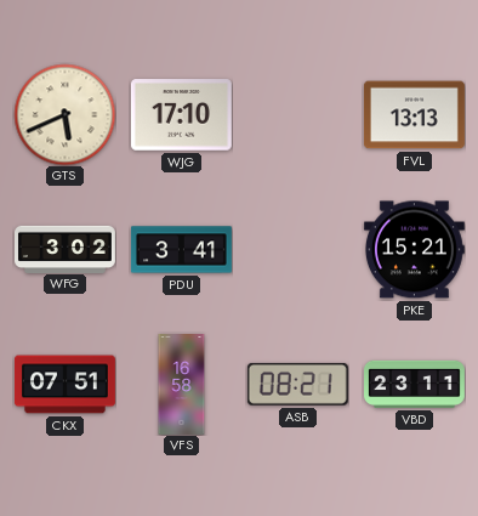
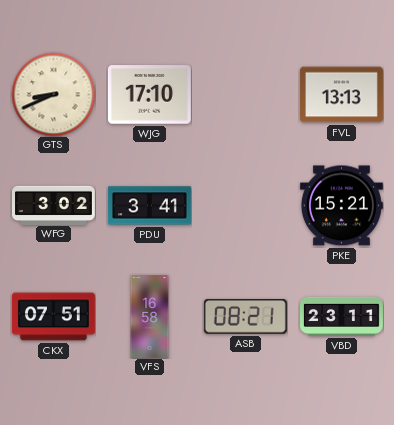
GTS: 5:41 -> 8:41
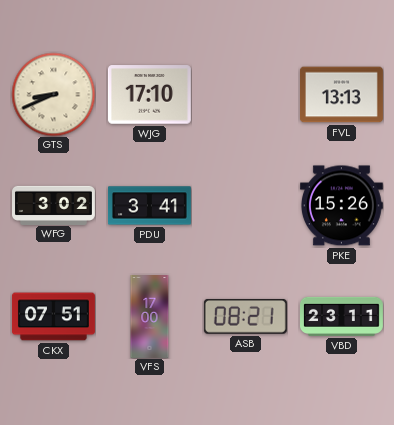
PKE: 15:21 -> 15:26
VFS: 16:58 -> 17:00
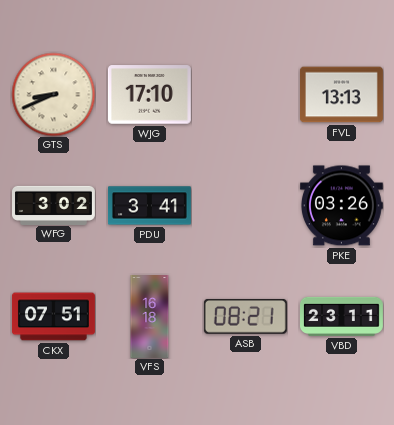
PKE: 15:26 -> 03:26
VFS: 17:00 -> 16:18
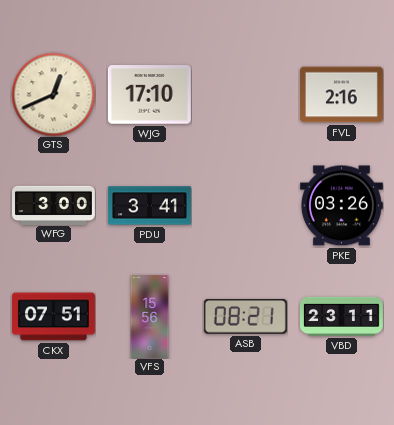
GTS: 8:41 -> 12:41
FVL: 13:13 -> 2:16
WFG: 3:02 -> 3:00
VFS: 16:18 -> 15:56
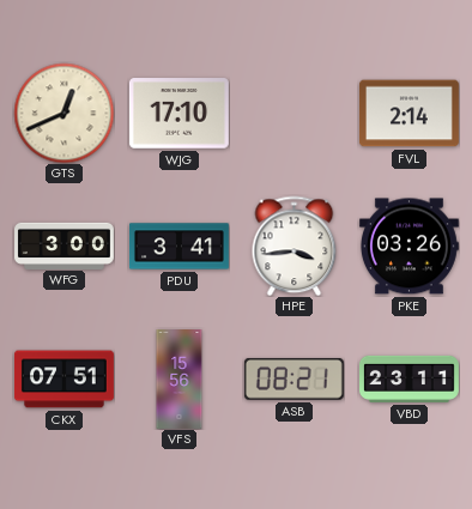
FVL: 2:16 -> 2:14
HPE: none -> 3:44
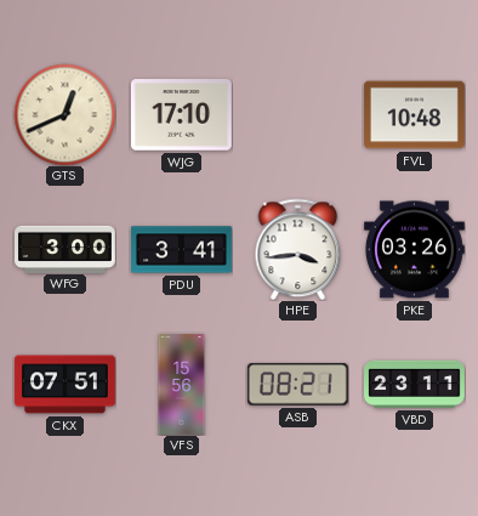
FVL: 2:14 -> 10:48
